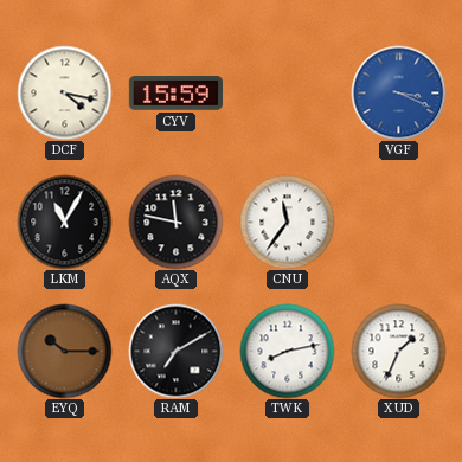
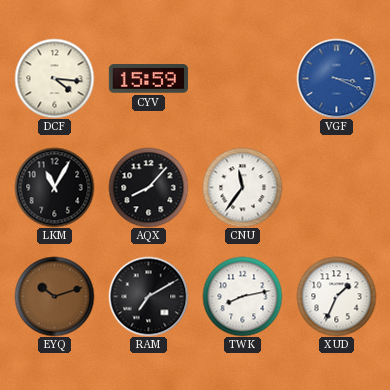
DCF: 4:17 -> 4:16
AQX: 11:47 -> 8:07
EYQ: 10:15 -> 10:12
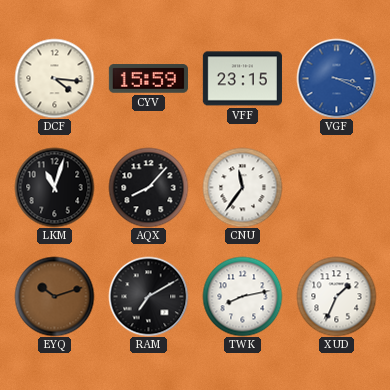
VFF: none -> 23:15
LKM: 11:05 -> 11:03
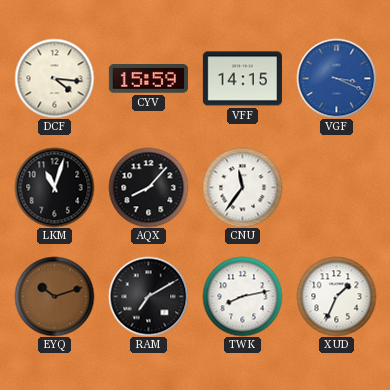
VFF: 23:15 -> 14:15
